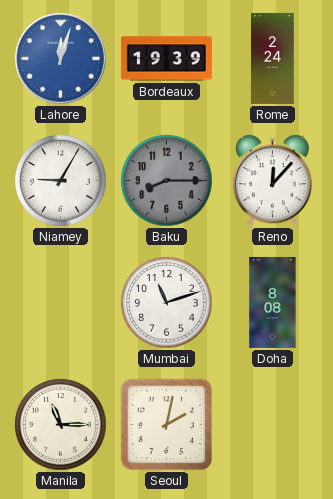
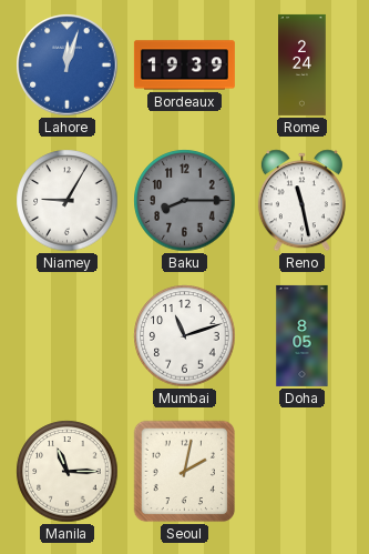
Reno: 12:07 -> 11:28
Doha: 8:08 -> 8:05
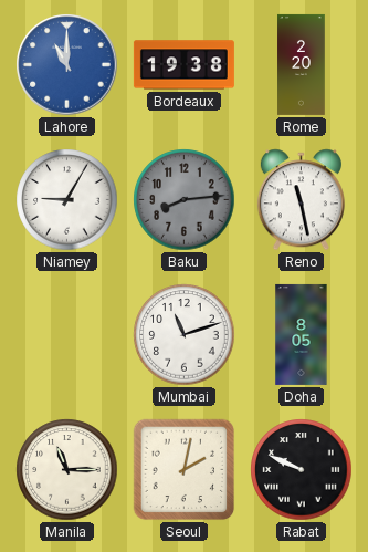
Lahore: 12:03 -> 11:00
Bordeaux: 19:39 -> 19:38
Rome: 2:24 -> 2:20
Baku: 8:15 -> 8:14
Rabat: none -> 9:49
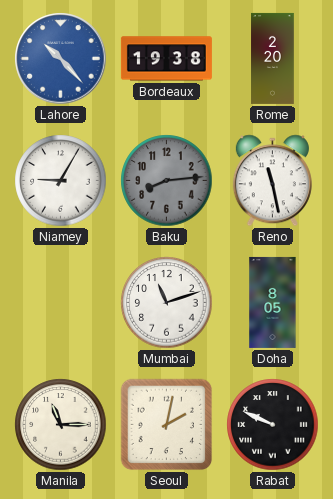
Lahore: 11:00 -> 10:23
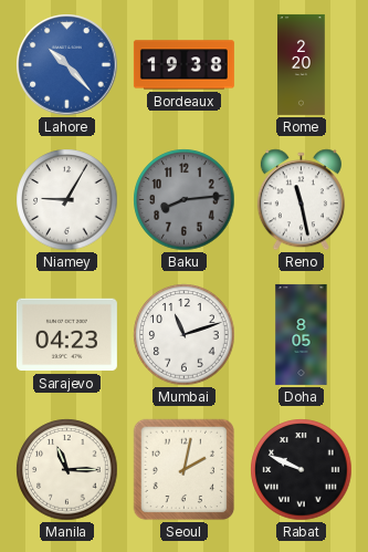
Sarajevo: none -> 04:23
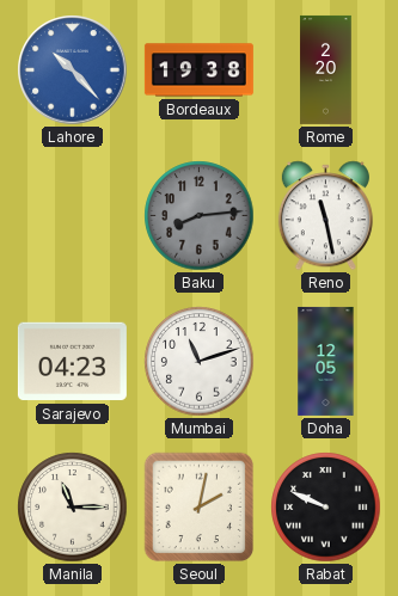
Niamey: 9:05 -> none
Doha: 8:05 -> 12:05
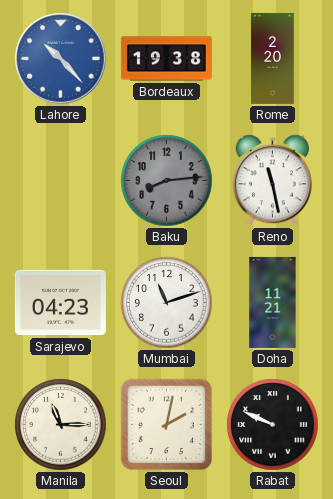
Doha: 12:05 -> 11:21
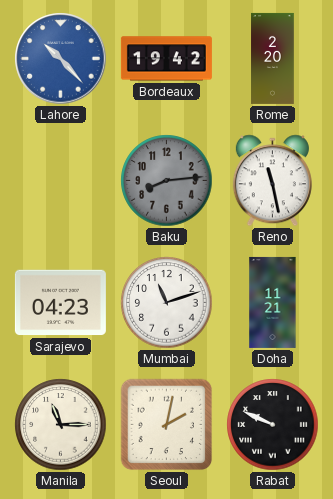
Bordeaux: 19:38 -> 19:42
